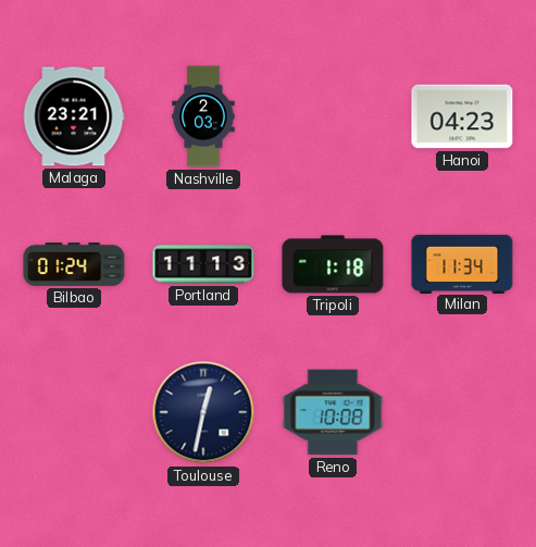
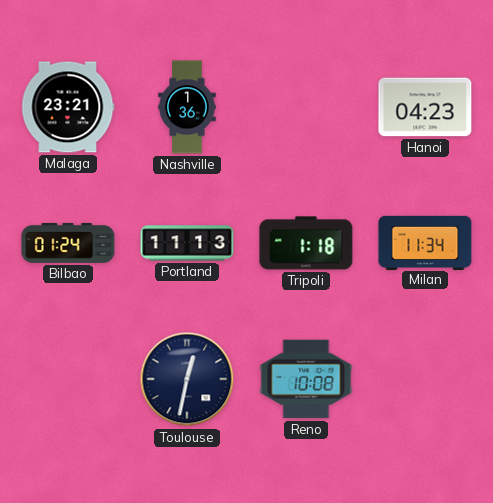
Nashville: 2:03 -> 1:36
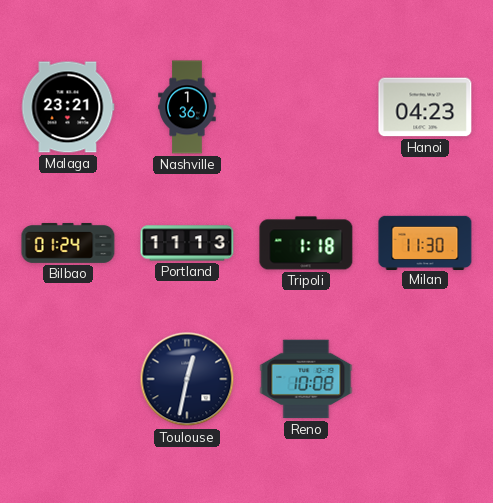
Milan: 11:34 -> 11:30
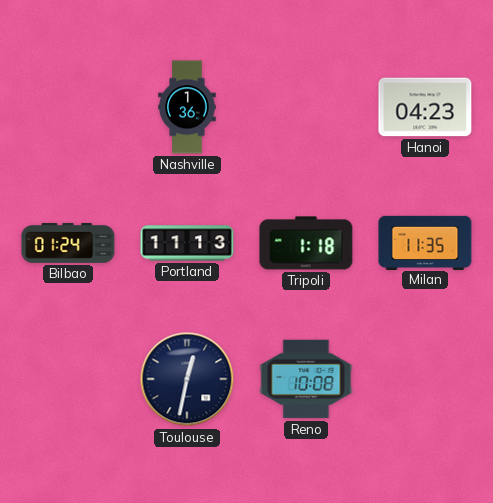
Malaga: 23:21 -> none
Milan: 11:30 -> 11:35
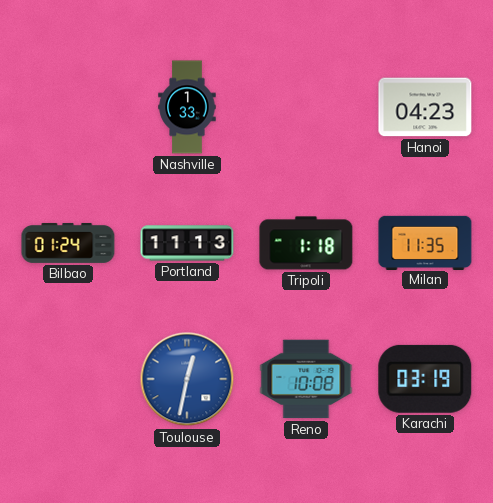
Nashville: 1:36 -> 1:33
Toulouse dial: navy -> blue
Karachi: none -> 03:19
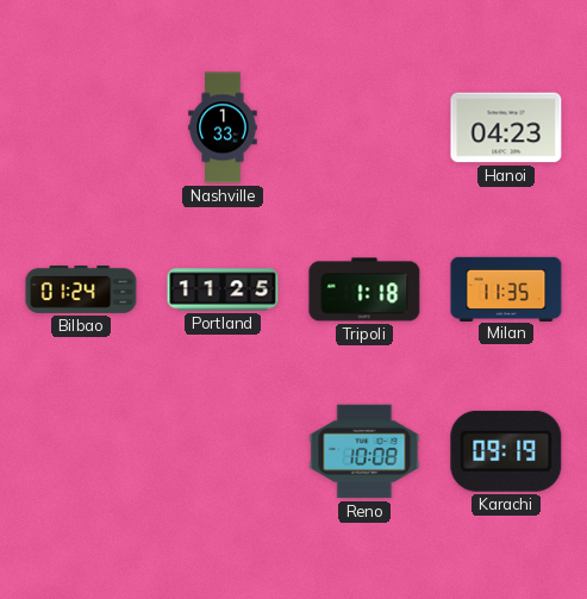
Portland: 11:13 -> 11:25
Toulouse: 12:32 -> none
Karachi: 03:19 -> 09:19
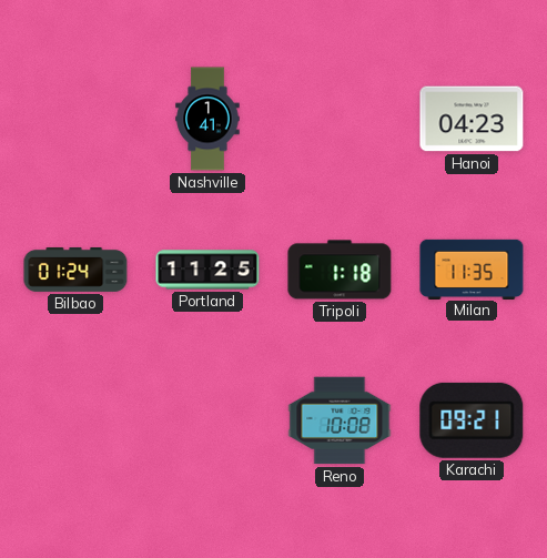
Nashville: 1:33 -> 1:41
Karachi: 09:19 -> 09:21
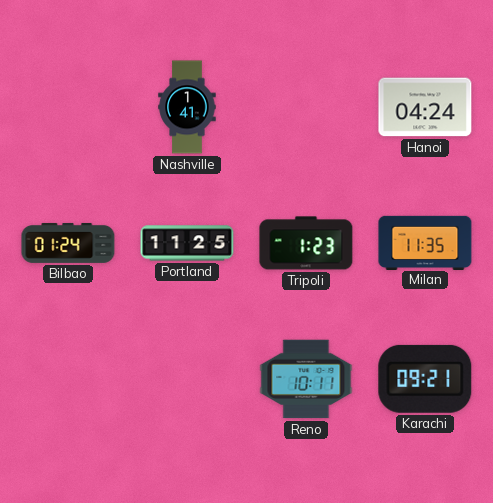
Hanoi: 04:23 -> 04:24
Tripoli: 1:18 -> 1:23
Reno: 10:08 -> 10:11
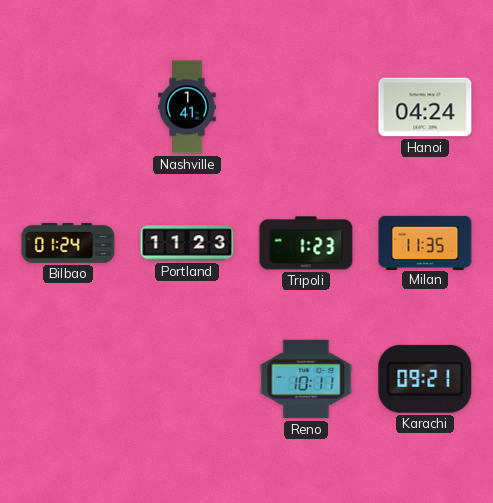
Portland: 11:25 -> 11:23
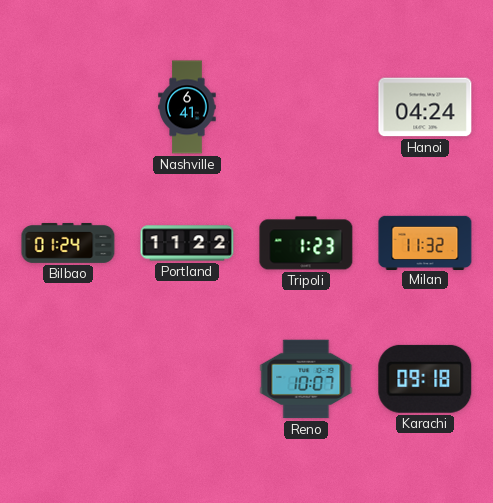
Nashville: 1:41 -> 6:41
Portland: 11:23 -> 11:22
Milan: 11:35 -> 11:32
Reno: 10:11 -> 10:07
Karachi: 09:21 -> 09:18
